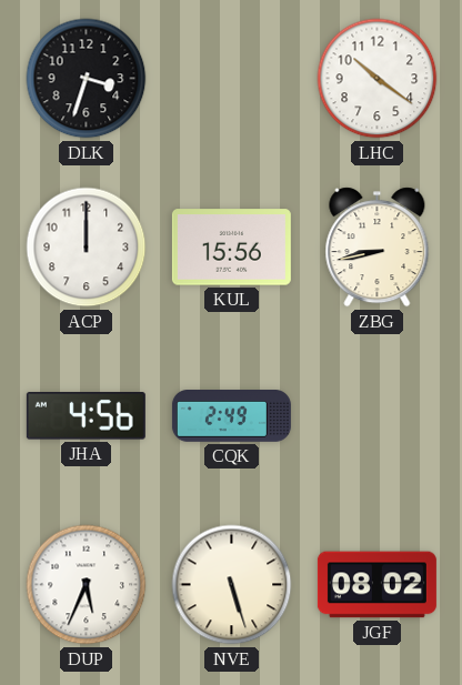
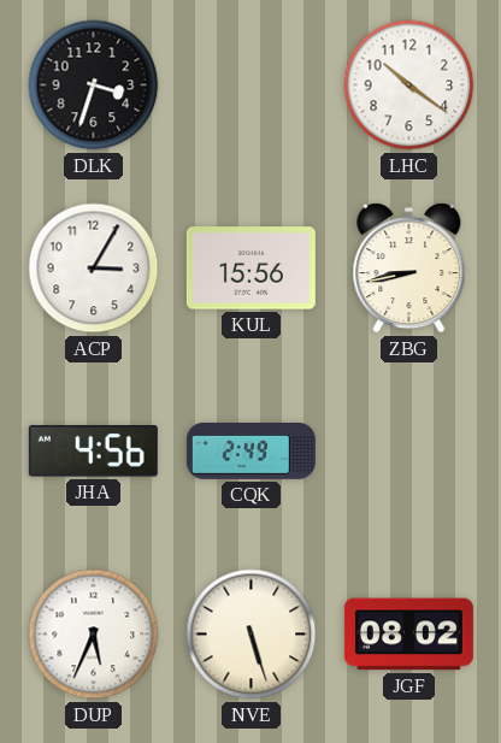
ACP: 12:00 -> 3:05
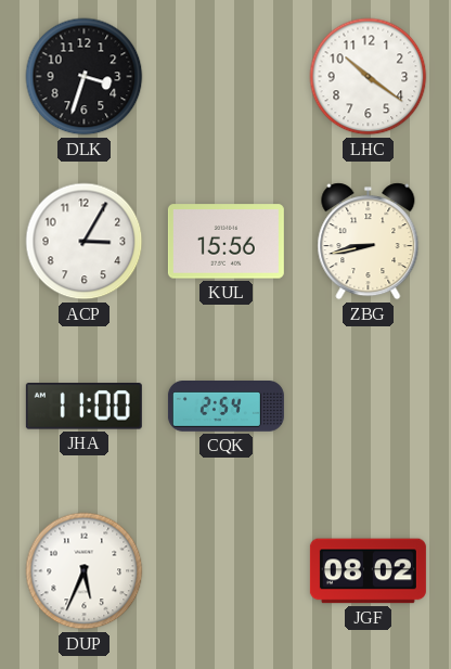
JHA: 4:56 -> 11:00
CQK: 2:49 -> 2:54
NVE: 5:27 -> none
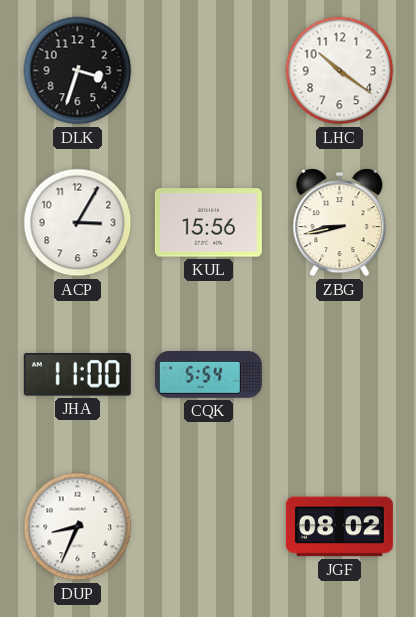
CQK: 2:54 -> 5:54
DUP: 5:34 -> 8:34
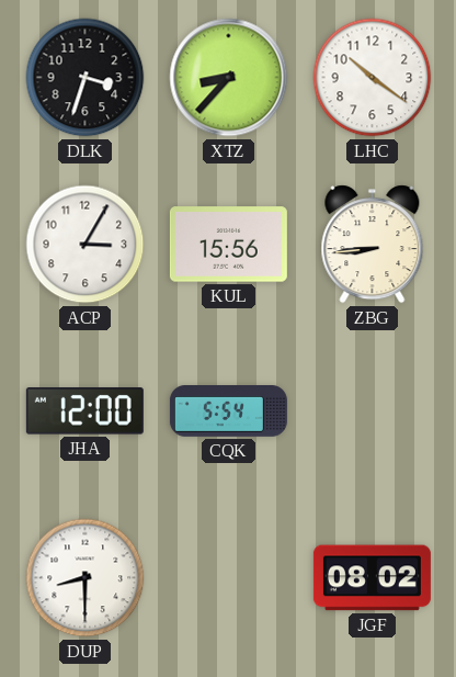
XTZ: none -> 8:37
ZBG: 8:43 -> 8:44
JHA: 11:00 -> 12:00
DUP: 8:34 -> 8:30
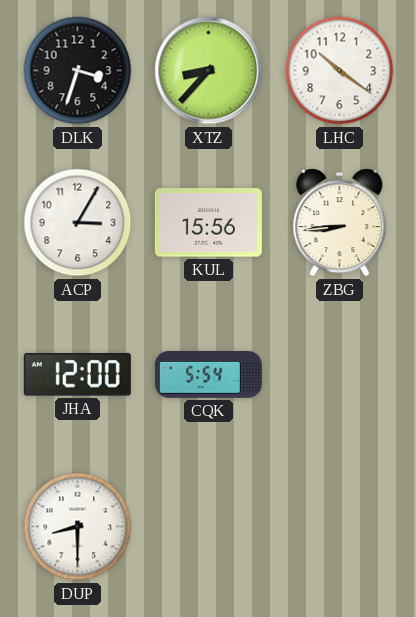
JGF: 08:02 -> none
